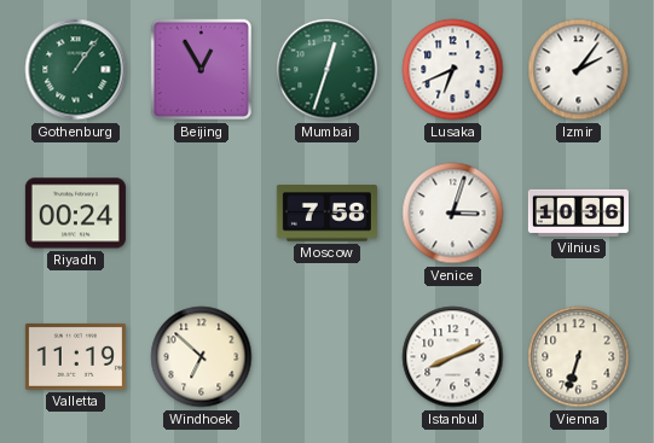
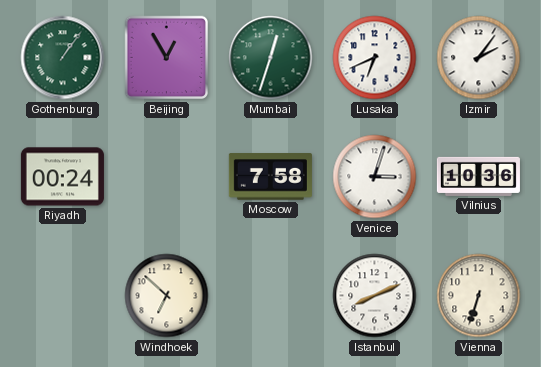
Valletta: 11:19 -> none
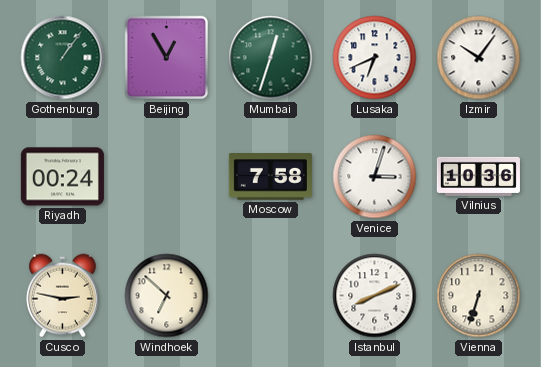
Izmir: 2:06 -> 10:06
Cusco: none -> 2:47
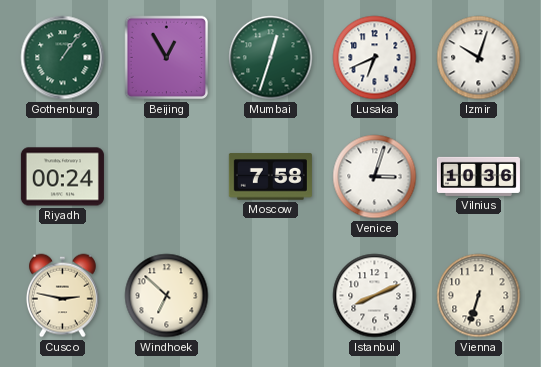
Izmir: 10:06 -> 10:03
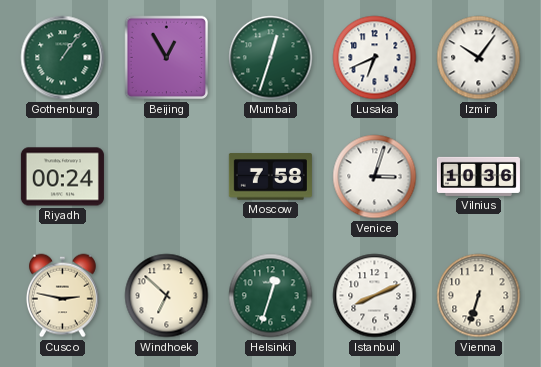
Izmir: 10:03 -> 10:06
Helsinki: none -> 12:33
